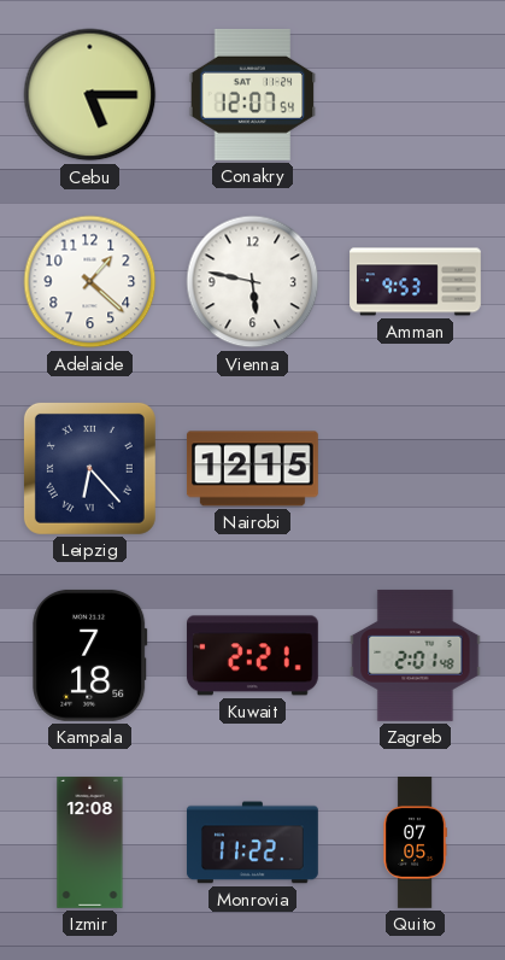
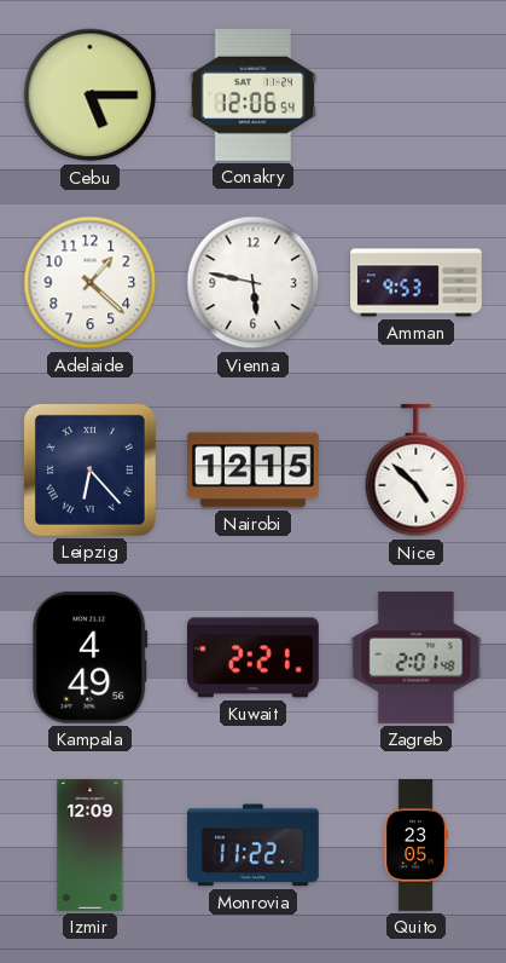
Conakry: 12:07 -> 12:06
Nice: none -> 4:52
Kampala: 7:18 -> 4:49
Izmir: 12:08 -> 12:09
Quito: 07:05 -> 23:05
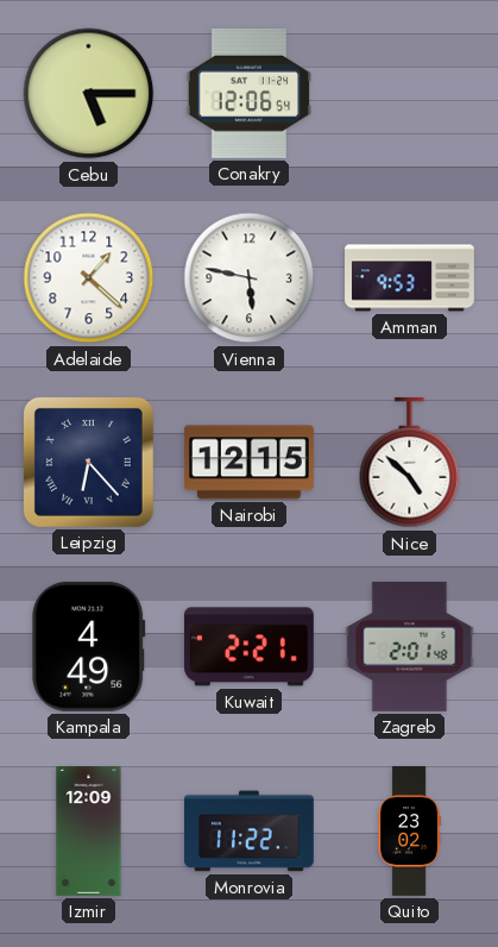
Quito: 23:05 -> 23:02
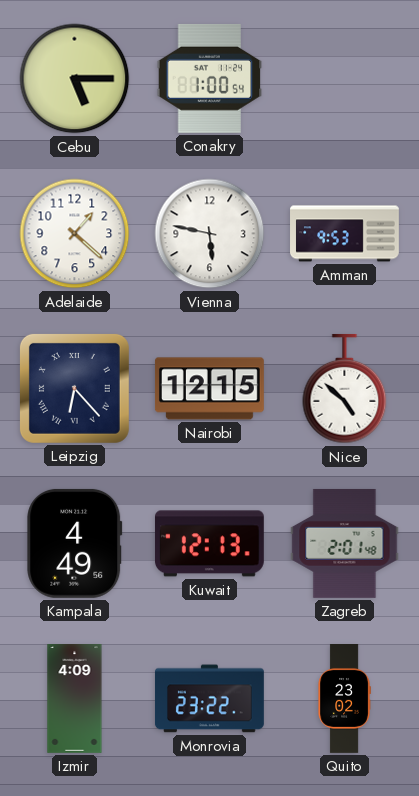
Conakry: 12:06 -> 1:00
Kuwait: 2:21 -> 12:13
Izmir: 12:09 -> 4:09
Monrovia: 11:22 -> 23:22
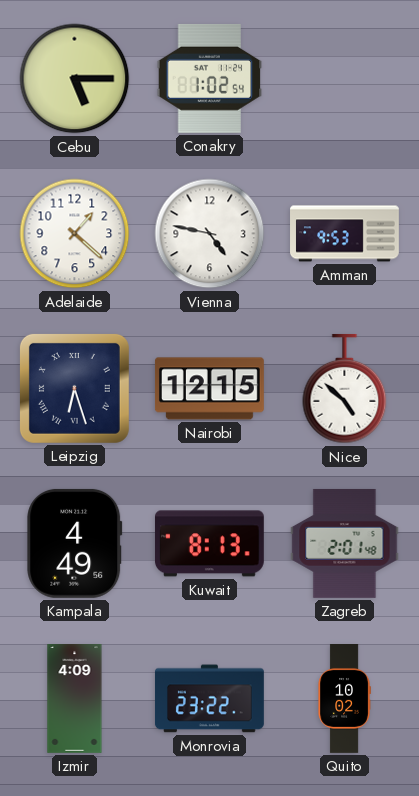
Conakry: 1:00 -> 1:02
Vienna: 5:47 -> 4:47
Leipzig: 6:23 -> 6:27
Kuwait: 12:13 -> 8:13
Quito: 23:02 -> 10:02
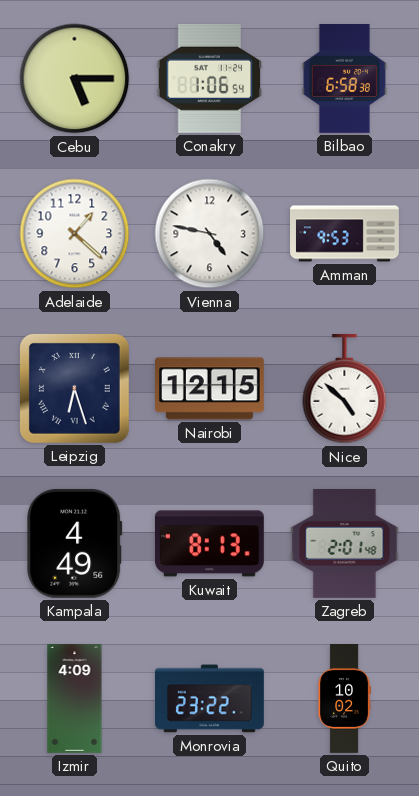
Conakry: 1:02 -> 1:06
Bilbao: none -> 6:58
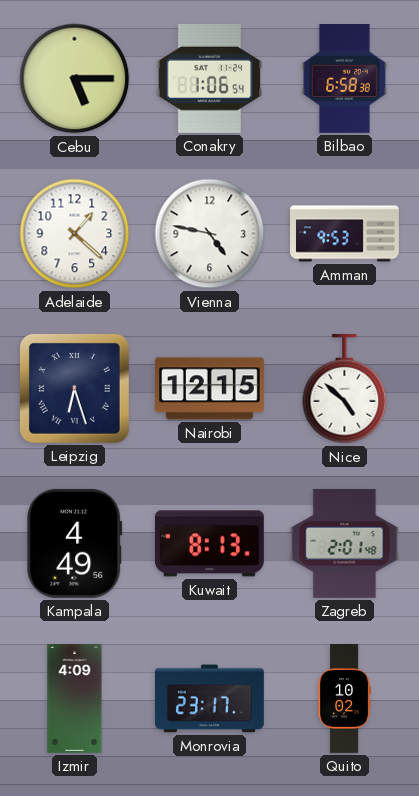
Monrovia: 23:22 -> 23:17
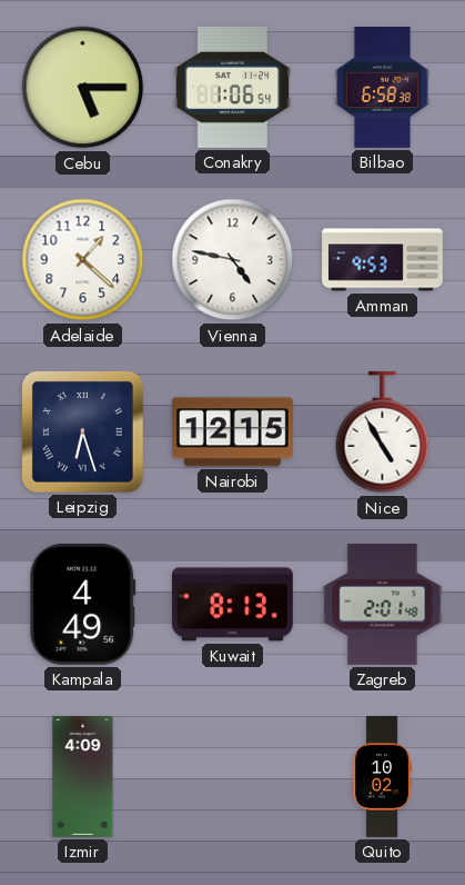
Nice: 4:52 -> 4:55
Monrovia: 23:17 -> none
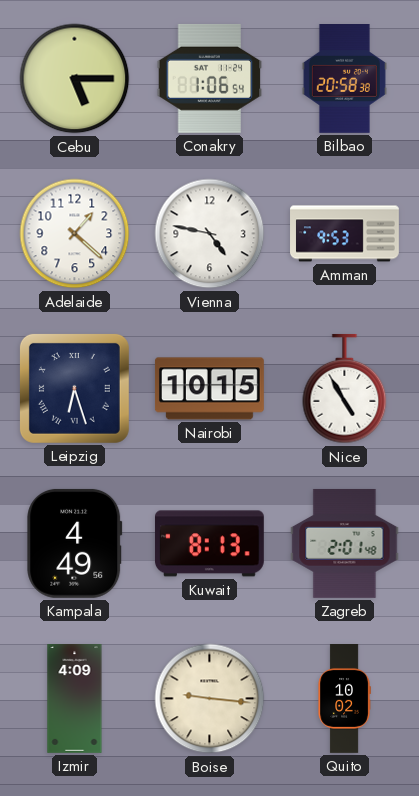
Bilbao: 6:58 -> 20:58
Nairobi: 12:15 -> 10:15
Boise: none -> 9:16
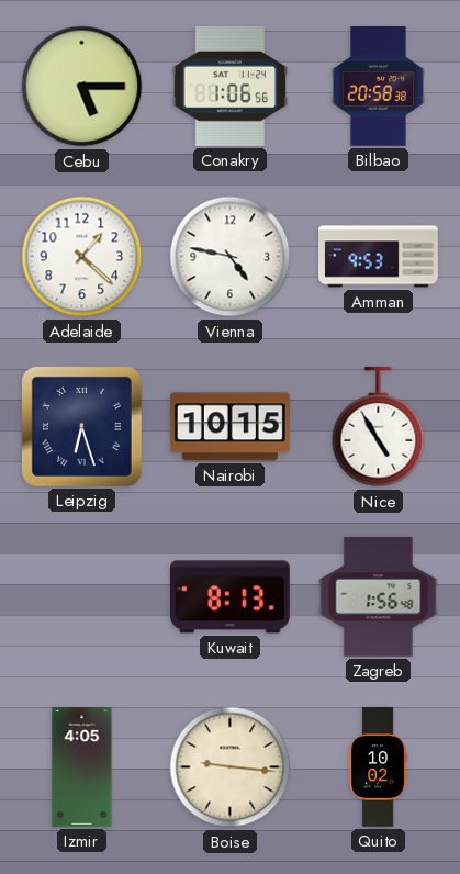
Conakry: 1:06:54 -> 1:06:56
Kampala: 4:49 -> none
Zagreb: 2:01 -> 1:56
Izmir: 4:09 -> 4:05
